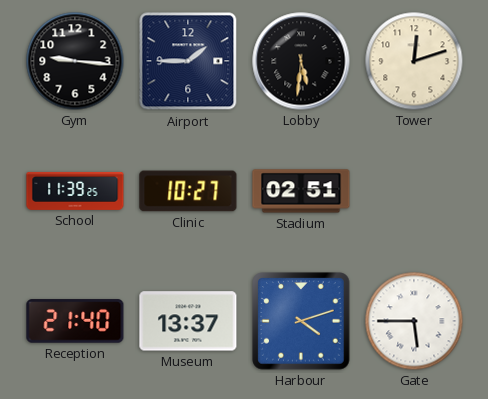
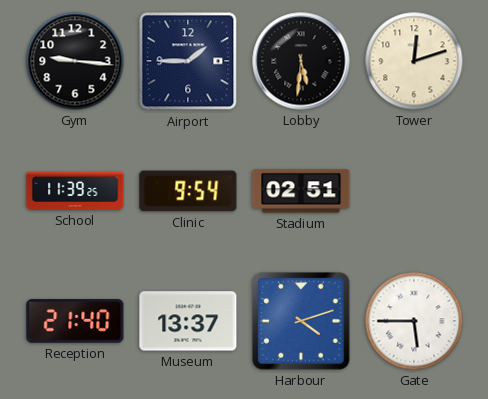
Clinic: 10:27 -> 9:54
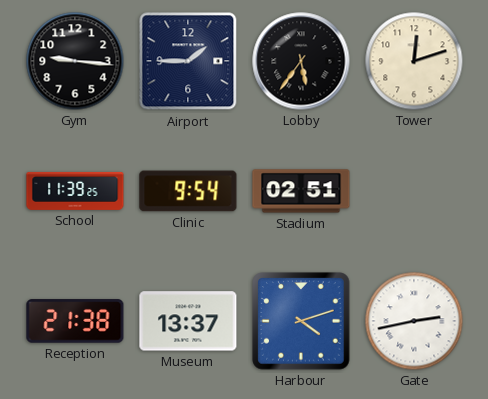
Lobby: 5:31 -> 5:36
Reception: 21:40 -> 21:38
Gate: 5:45 -> 2:43
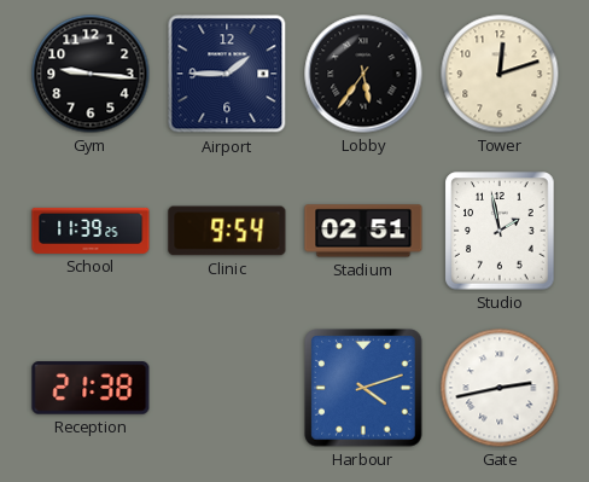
Studio: none -> 1:58
Museum: 13:37 -> none
